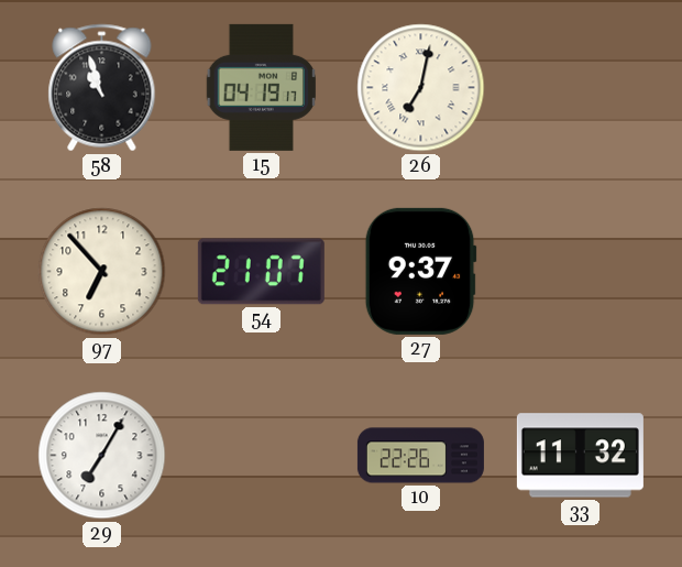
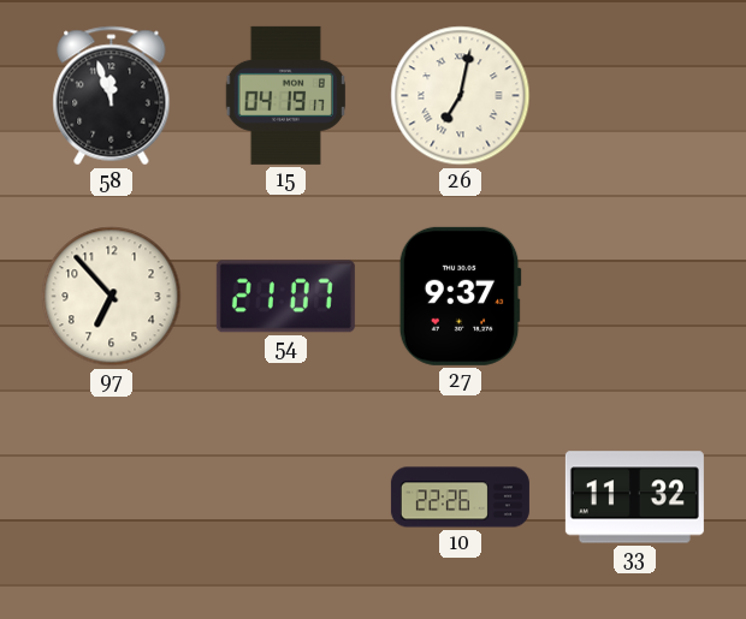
58: 10:57 -> 11:57
29: 7:05 -> none
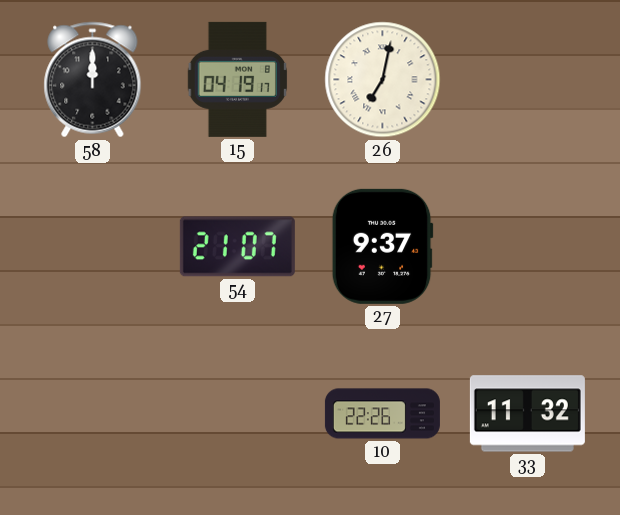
58: 11:57 -> 12:00
97: 6:53 -> none
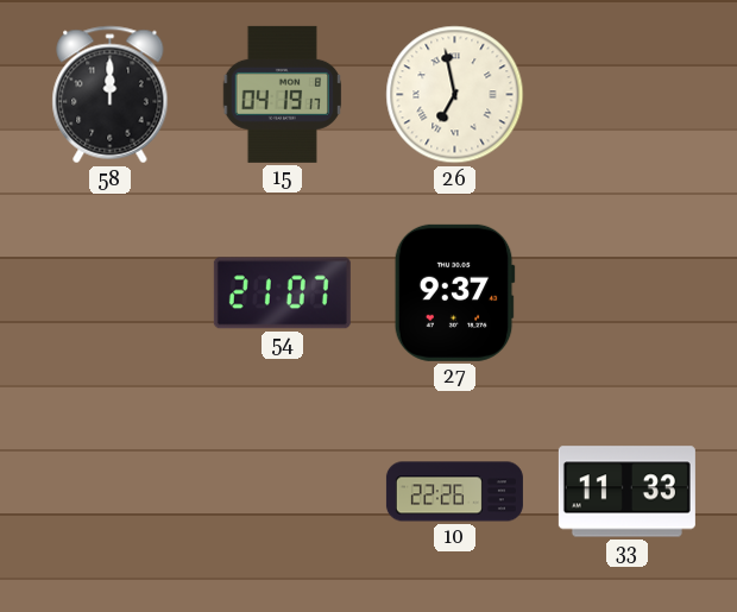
26: 7:02 -> 6:58
33: 11:32 -> 11:33
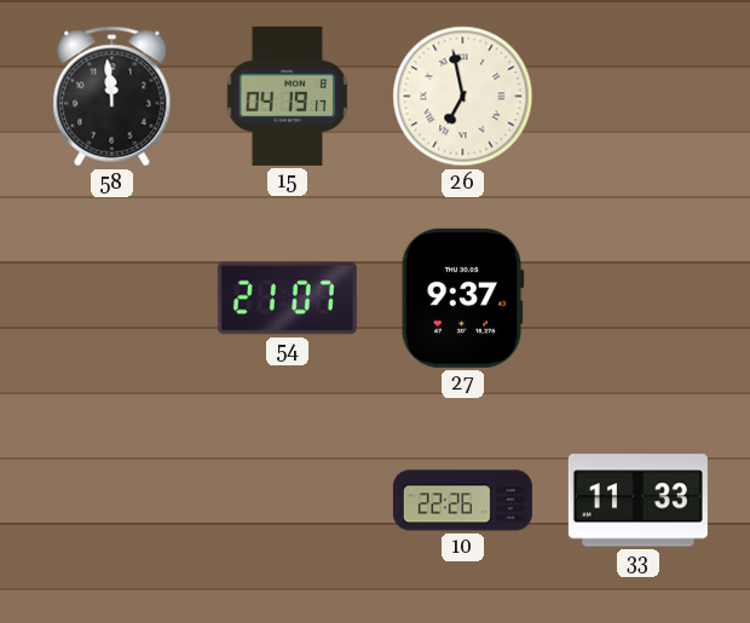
58: 12:00 -> 11:59
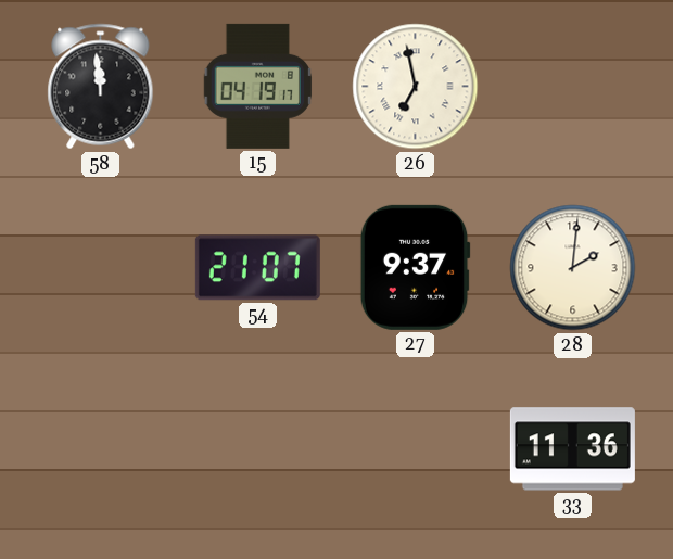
28: none -> 2:01
10: 22:26 -> none
33: 11:33 -> 11:36
